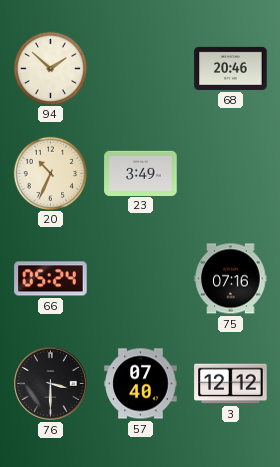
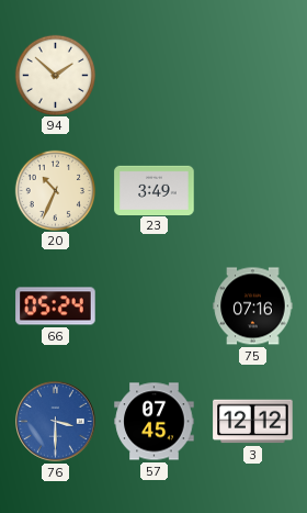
68: 20:46 -> none
76 dial: black -> blue
57: 07:40 -> 07:45
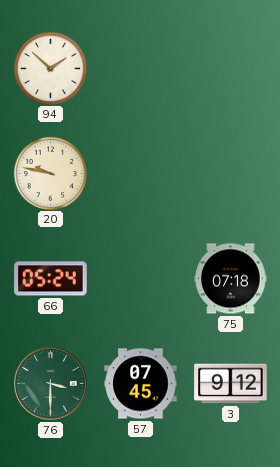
20: 10:34 -> 9:47
23: 3:49 -> none
75: 07:16 -> 07:18
76 dial: blue -> green
3: 12:12 -> 9:12
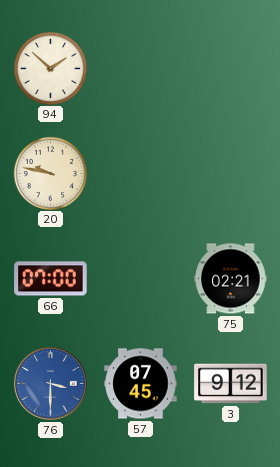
66: 05:24 -> 07:00
75: 07:18 -> 02:21
76 dial: green -> blue
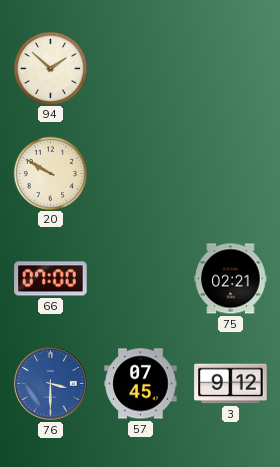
20: 9:47 -> 9:50
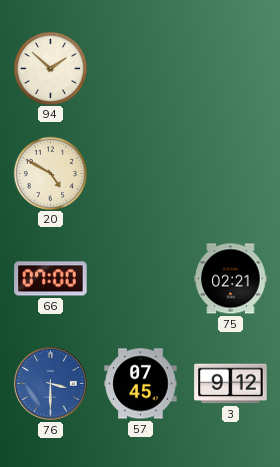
20: 9:50 -> 4:50
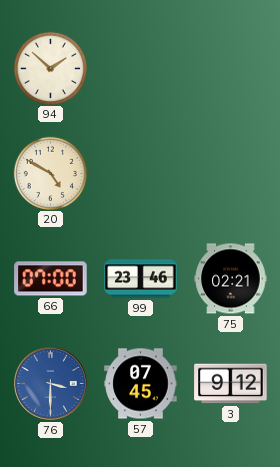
99: none -> 23:46
